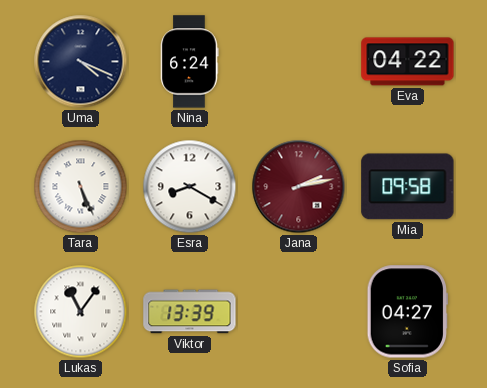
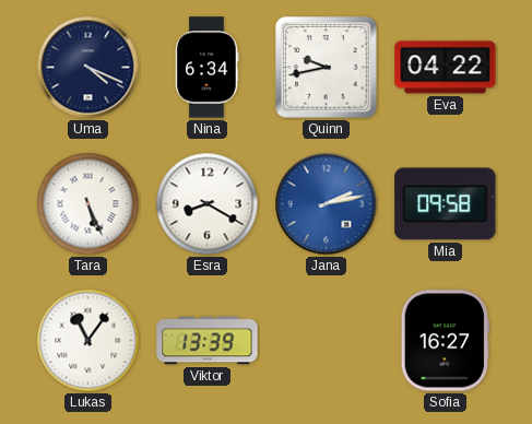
Nina: 6:24 -> 6:34
Quinn: none -> 9:43
Jana dial: burgundy -> blue
Sofia: 04:27 -> 16:27
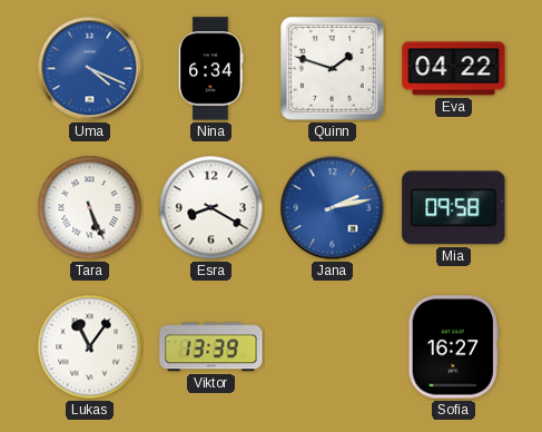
Uma dial: navy -> blue
Quinn: 9:43 -> 1:48
